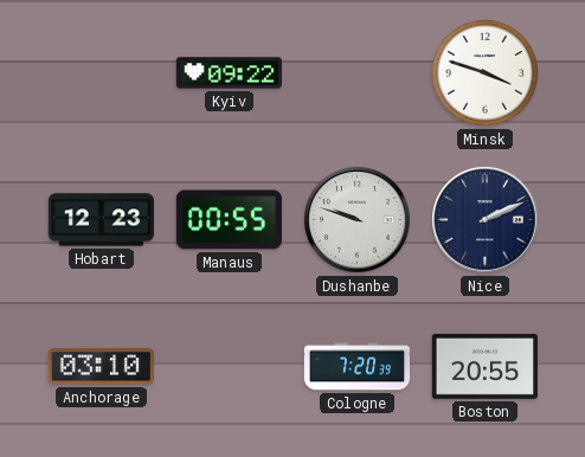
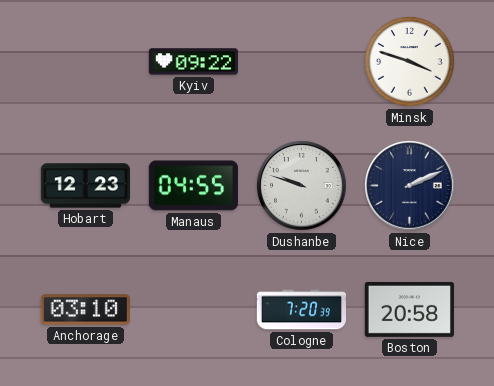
Manaus: 00:55 -> 04:55
Boston: 20:55 -> 20:58
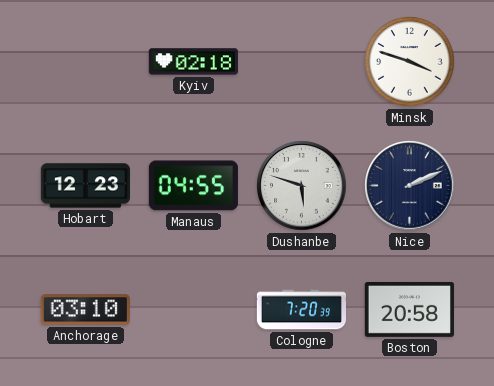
Kyiv: 09:22 -> 02:18
Dushanbe: 9:48 -> 5:48
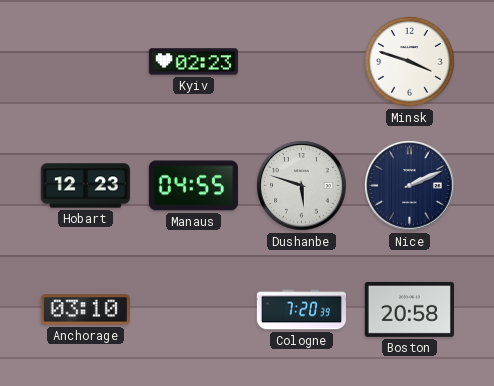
Kyiv: 02:18 -> 02:23
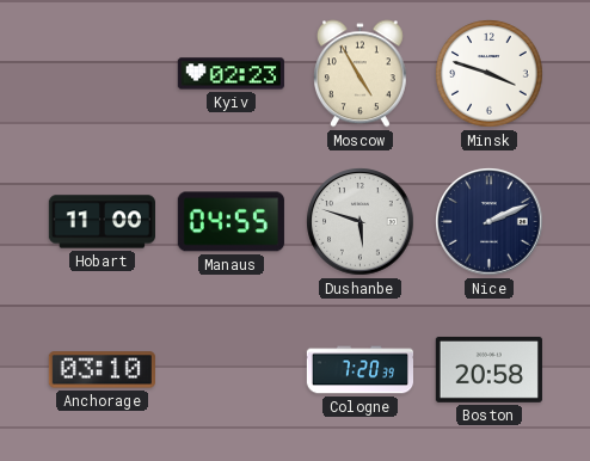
Moscow: none -> 4:55
Hobart: 12:23 -> 11:00
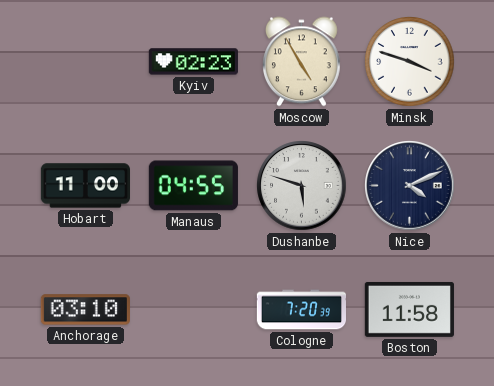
Nice: 2:11 -> 4:11
Boston: 20:58 -> 11:58
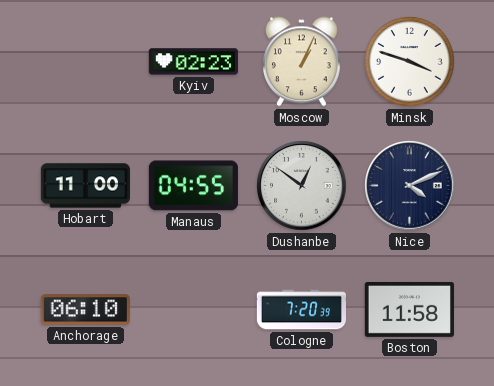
Moscow: 4:55 -> 1:04
Dushanbe: 5:48 -> 12:51
Anchorage: 03:10 -> 06:10
